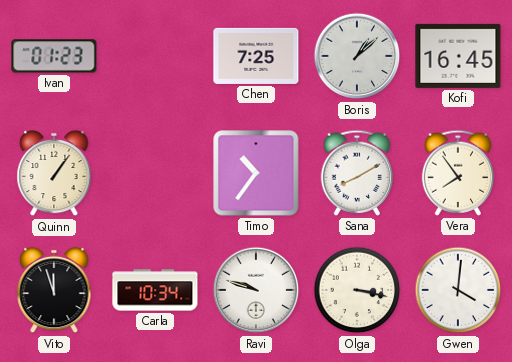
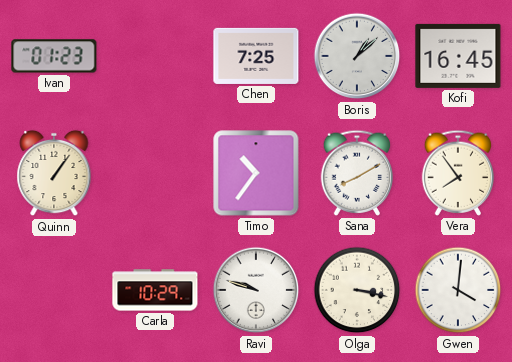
Vito: 11:57 -> none
Carla: 10:34 -> 10:29
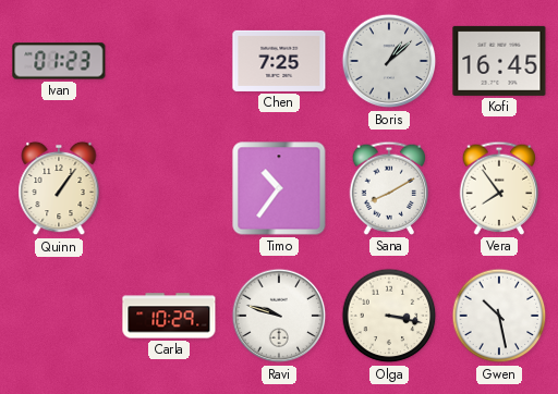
Gwen: 4:01 -> 10:28
